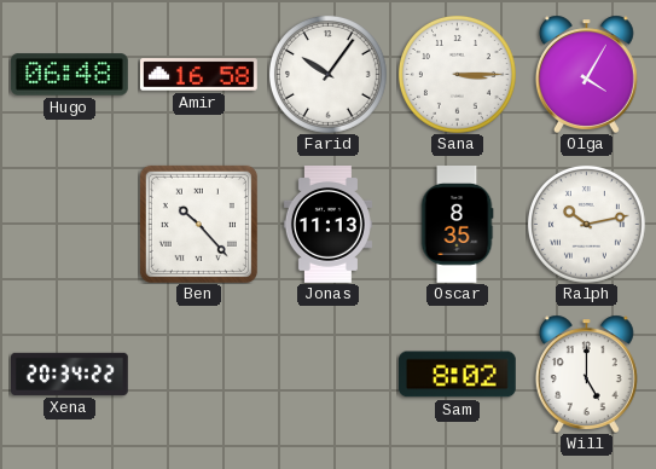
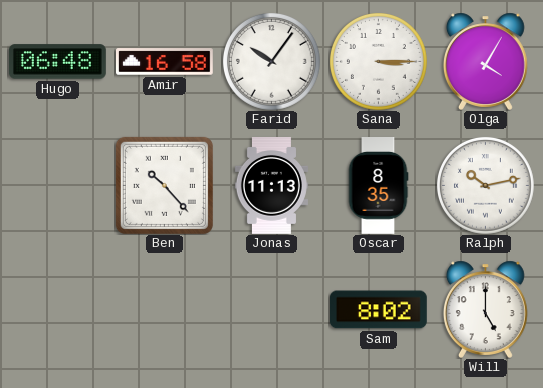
Xena: 20:34 -> none
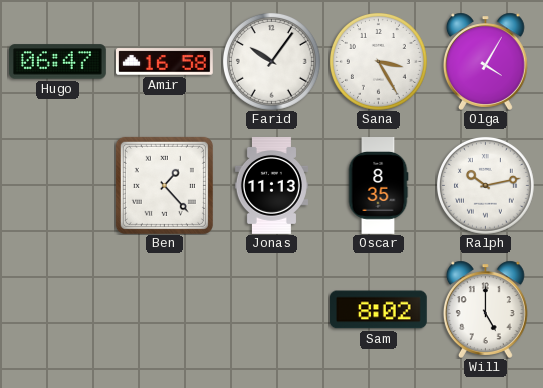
Hugo: 06:48 -> 06:47
Sana: 3:15 -> 3:25
Ben: 10:23 -> 1:23
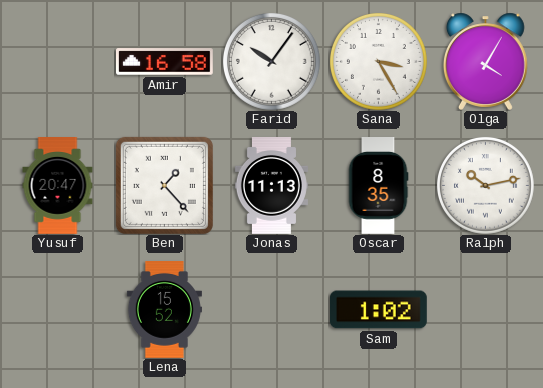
Hugo: 06:47 -> none
Yusuf: none -> 20:47
Lena: none -> 15:52
Sam: 8:02 -> 1:02
Will: 5:00 -> none
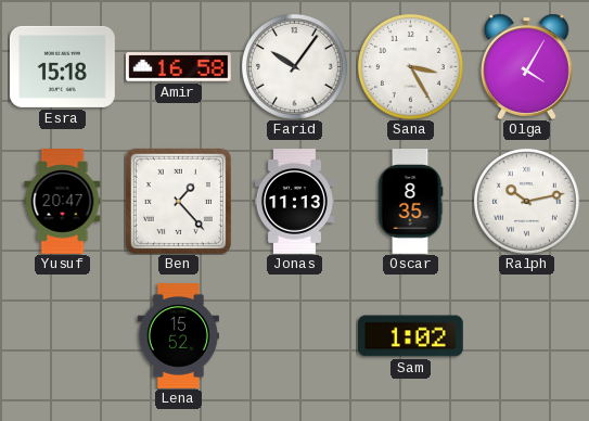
Esra: none -> 15:18
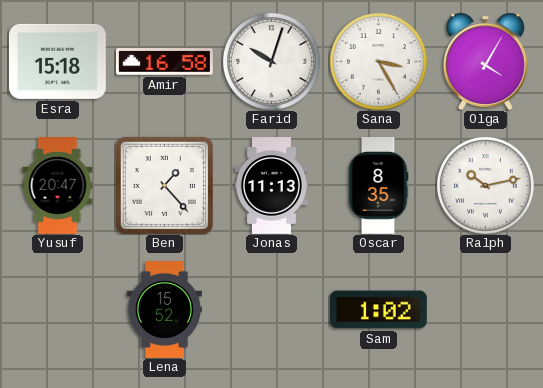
Farid: 10:06 -> 10:03
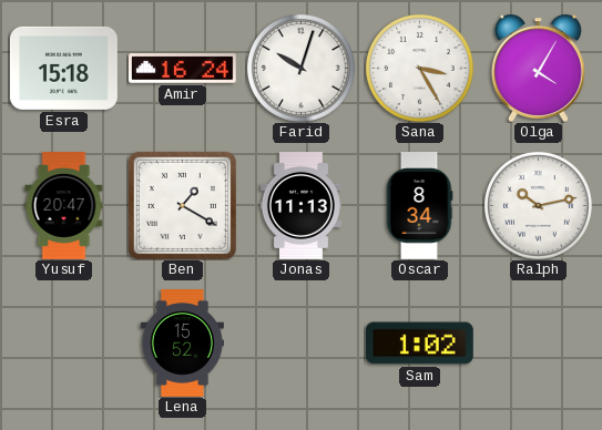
Amir: 16:58 -> 16:24
Ben: 1:23 -> 1:20
Oscar: 8:35 -> 8:34
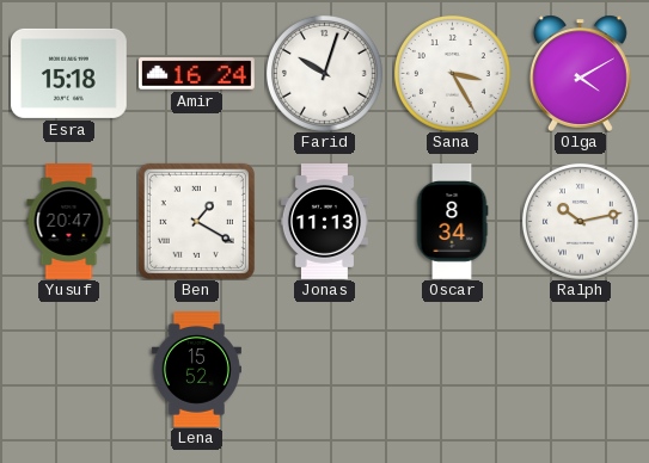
Olga: 4:05 -> 4:10
Sam: 1:02 -> none
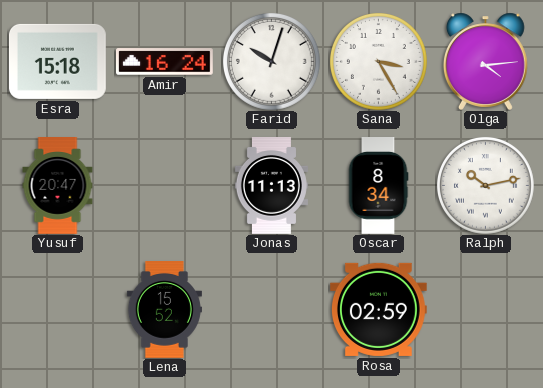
Olga: 4:10 -> 4:14
Ben: 1:20 -> none
Rosa: none -> 02:59
